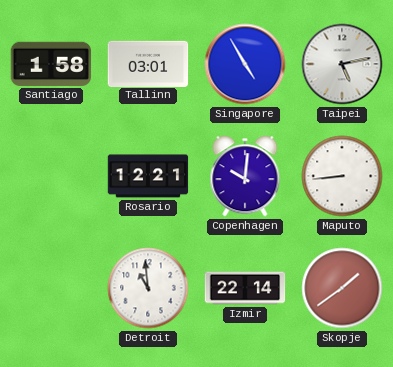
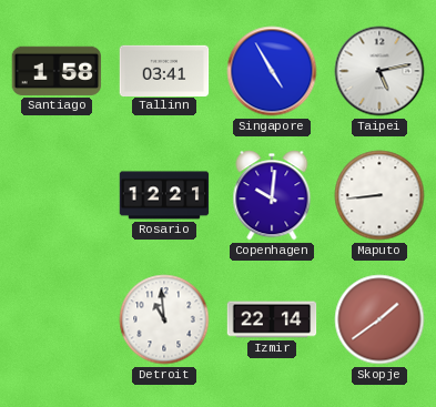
Tallinn: 03:01 -> 03:41
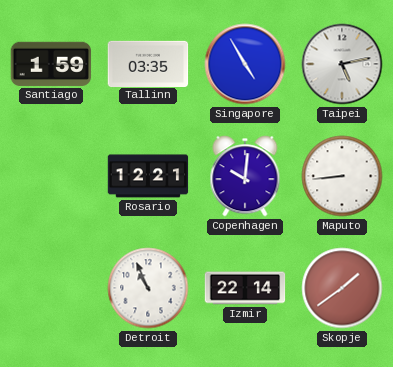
Santiago: 1:58 -> 1:59
Tallinn: 03:41 -> 03:35
Detroit: 10:59 -> 10:56
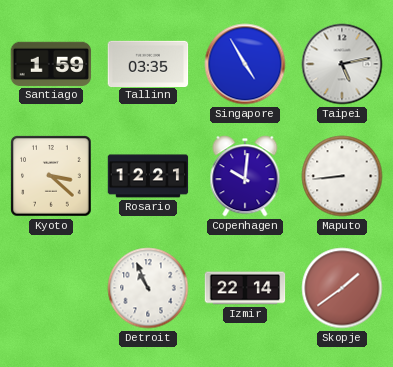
Kyoto: none -> 3:22
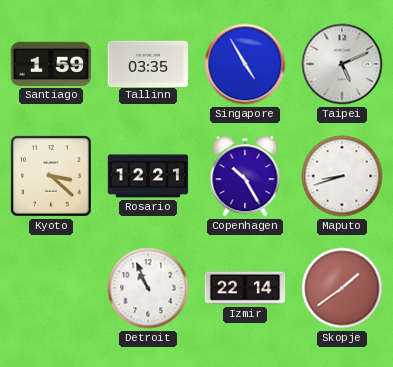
Taipei: 5:13 -> 5:11
Copenhagen: 10:01 -> 10:25
Maputo: 8:44 -> 8:42
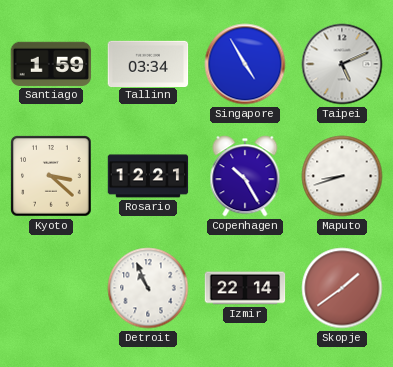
Tallinn: 03:35 -> 03:34
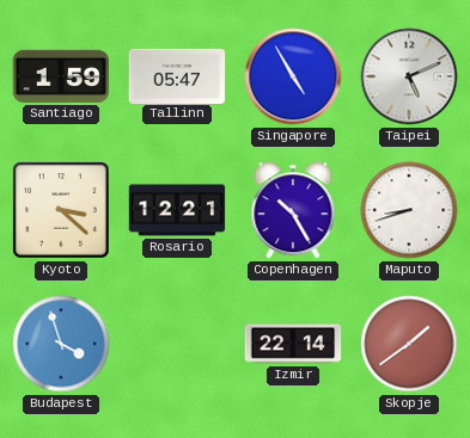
Tallinn: 03:34 -> 05:47
Budapest: none -> 3:57
Detroit: 10:56 -> none
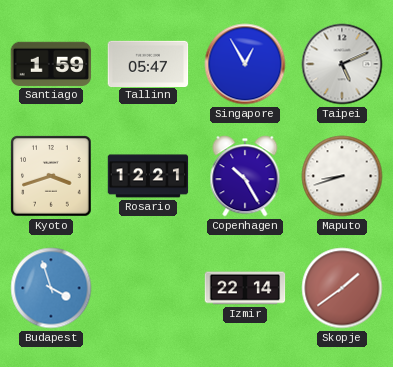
Singapore: 4:55 -> 12:55
Kyoto: 3:22 -> 3:42
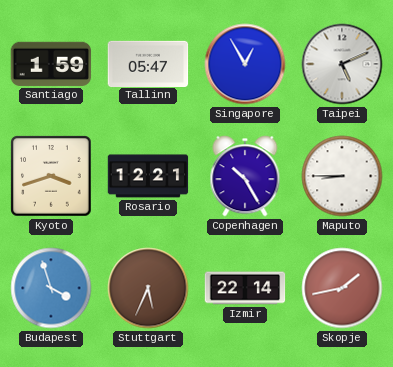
Maputo: 8:42 -> 8:45
Stuttgart: none -> 5:34
Skopje: 1:39 -> 1:43
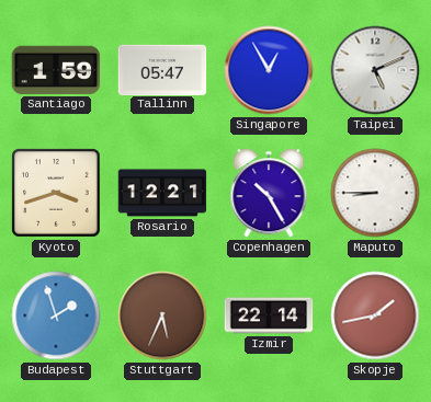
Budapest: 3:57 -> 1:57
